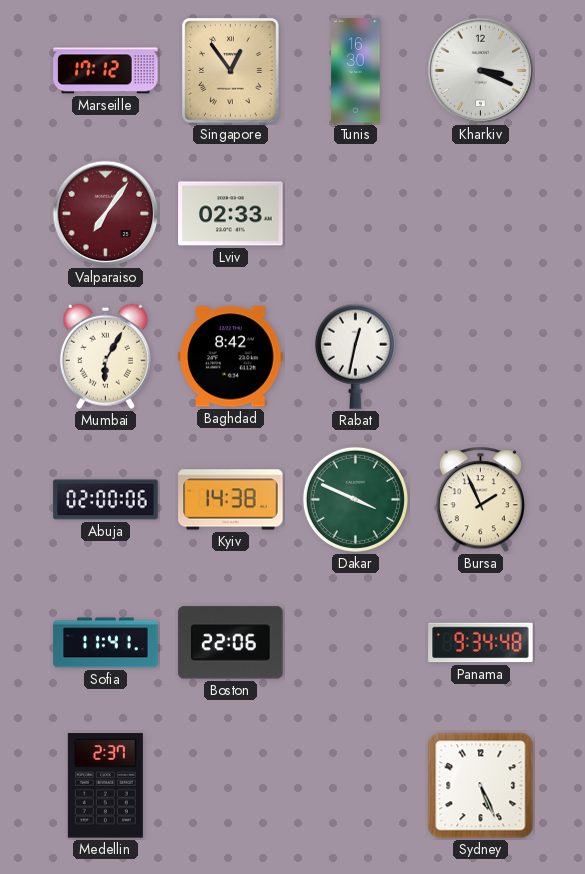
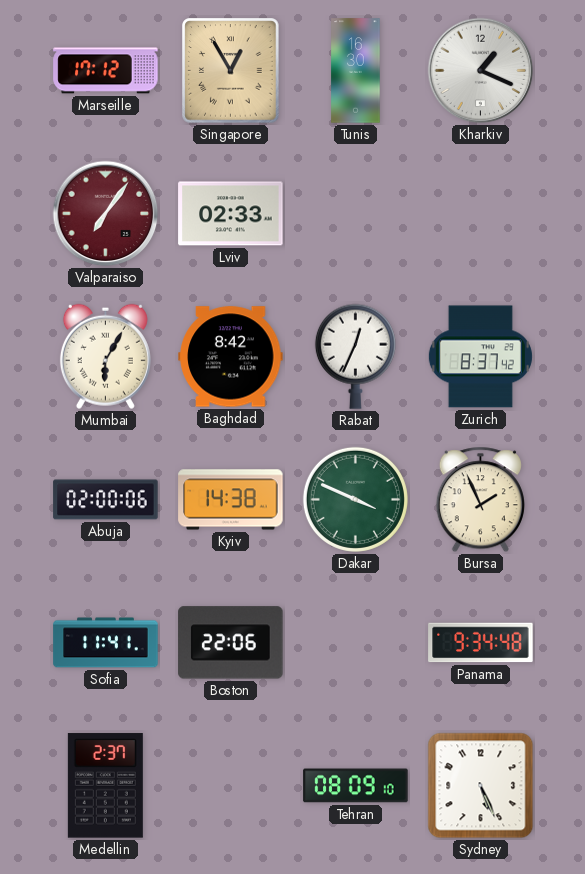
Singapore: 12:54 -> 12:55
Kharkiv: 3:19 -> 1:19
Rabat: 12:32 -> 12:34
Zurich: none -> 8:37
Tehran: none -> 08:09
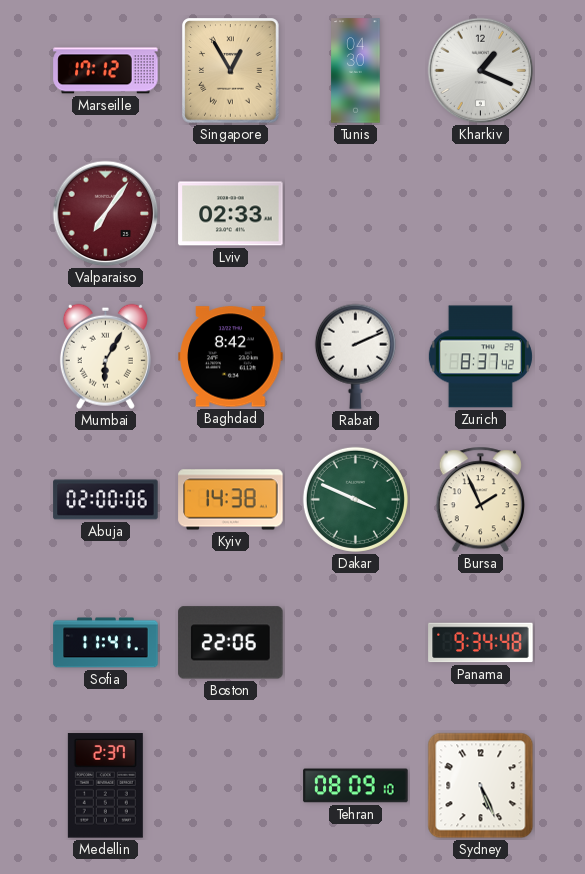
Tunis: 16:30 -> 04:30
Rabat: 12:34 -> 2:11
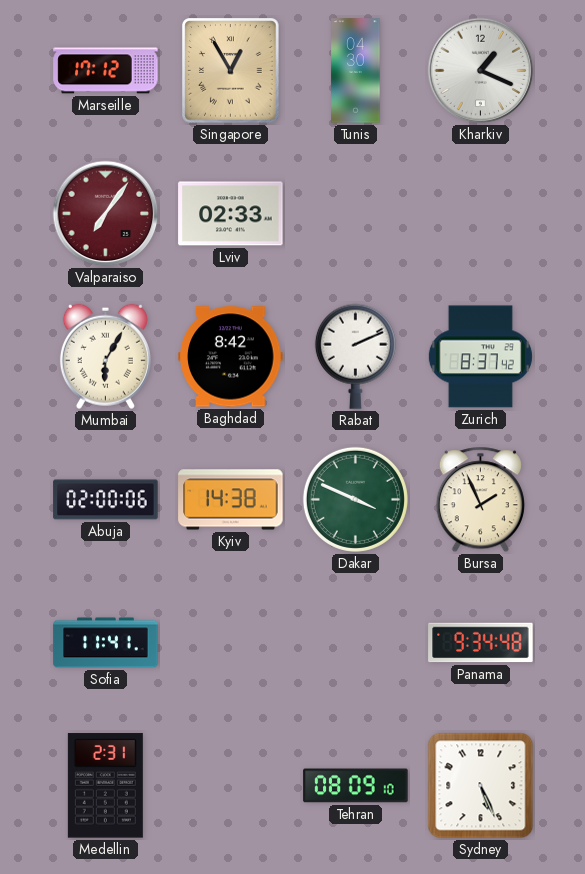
Boston: 22:06 -> none
Medellin: 2:37 -> 2:31
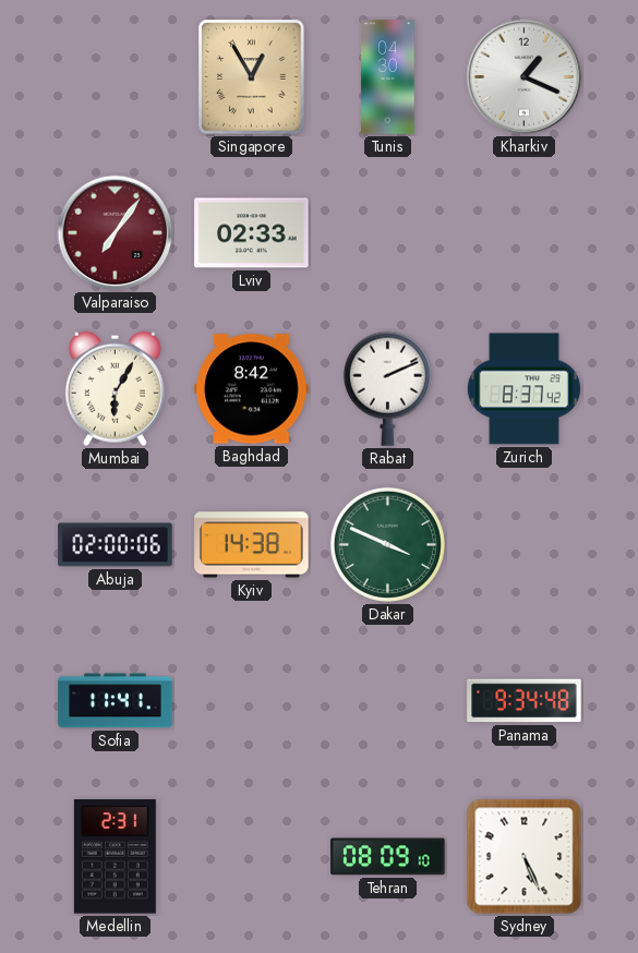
Marseille: 17:12 -> none
Bursa: 1:56 -> none
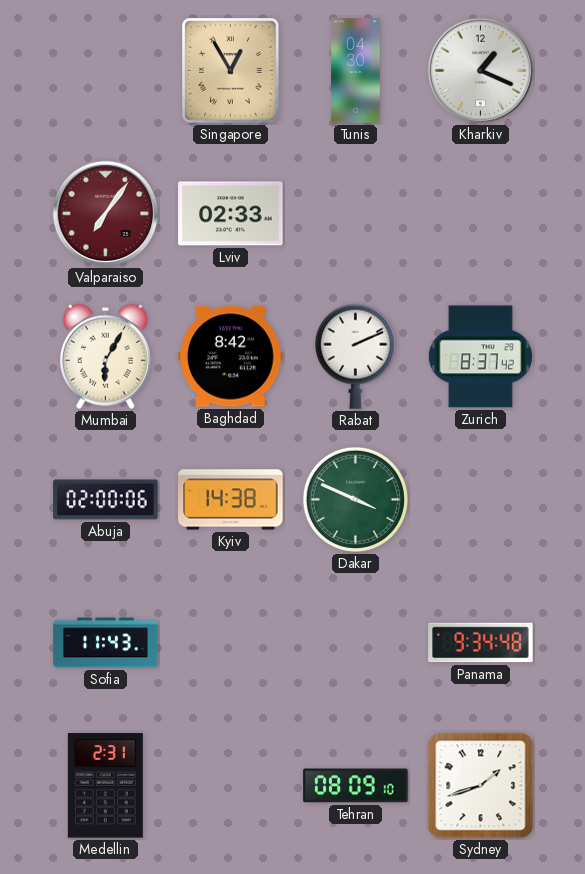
Sofia: 11:41 -> 11:43
Sydney: 5:26 -> 1:42
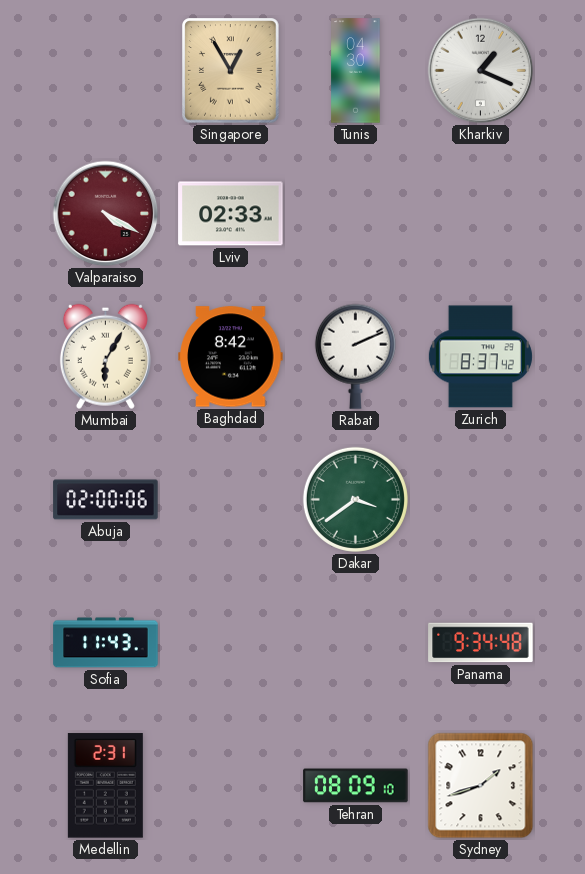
Valparaiso: 7:06 -> 4:20
Kyiv: 14:38 -> none
Dakar: 3:49 -> 3:39
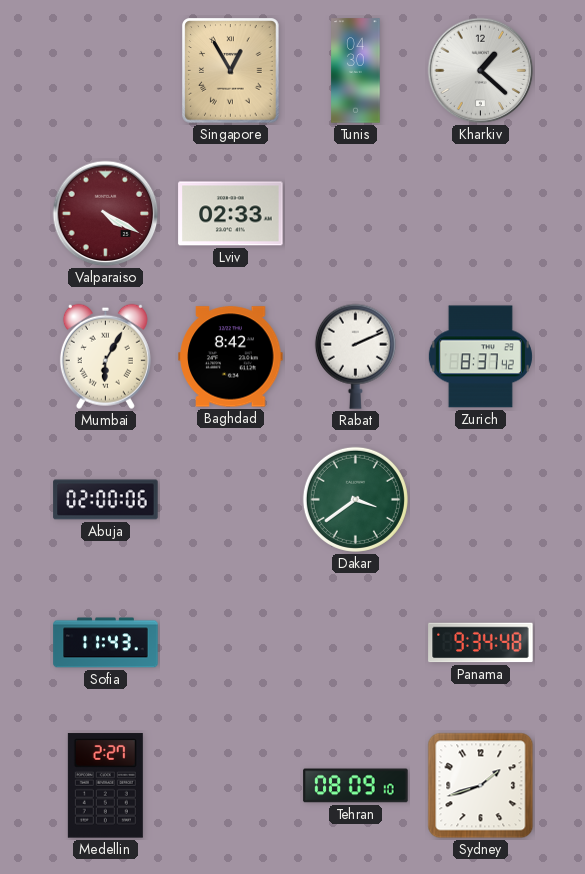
Kharkiv: 1:19 -> 1:22
Medellin: 2:31 -> 2:27
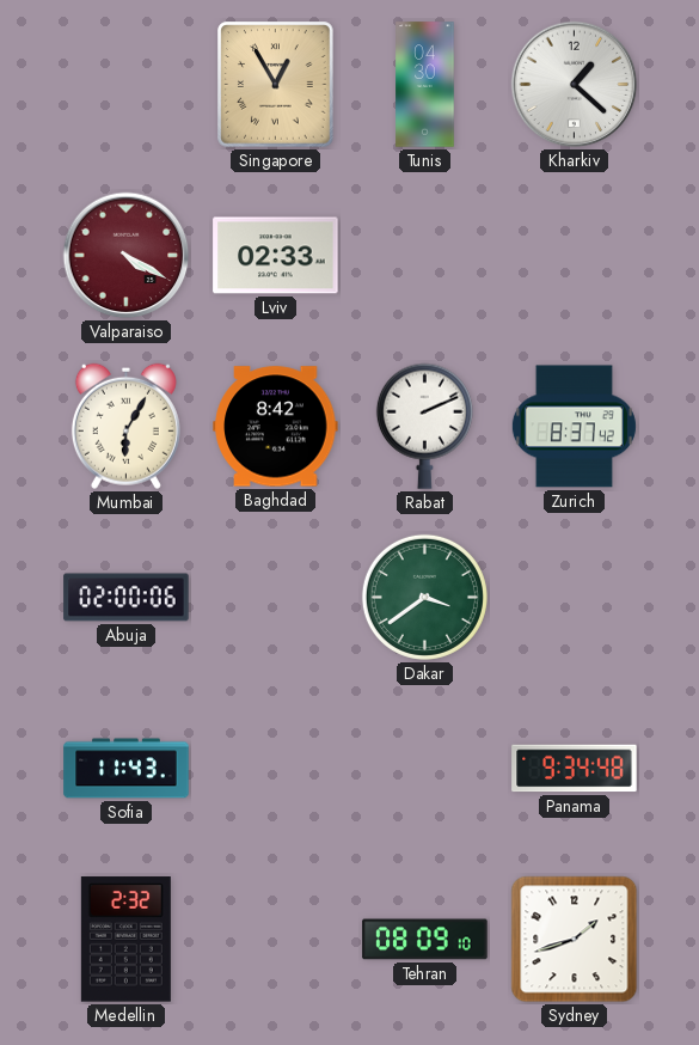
Medellin: 2:27 -> 2:32
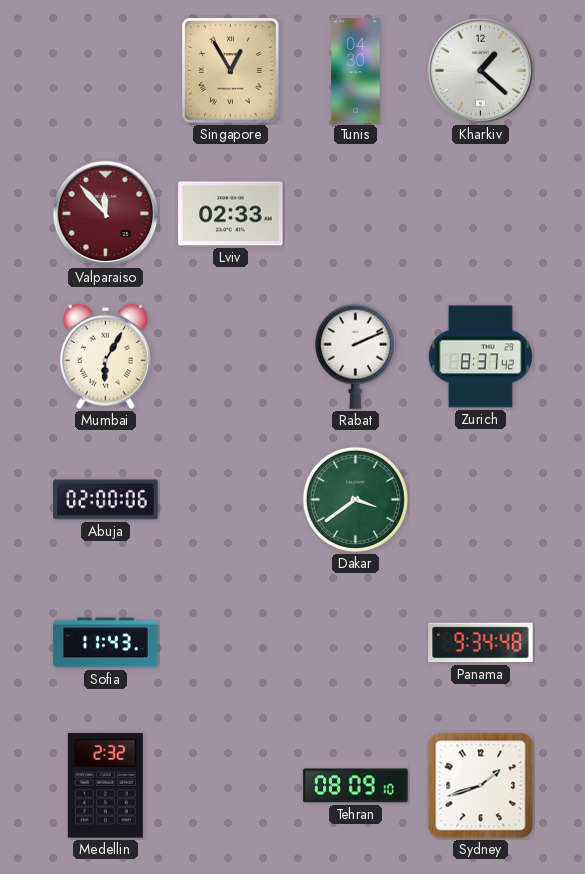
Valparaiso: 4:20 -> 11:53
Baghdad: 8:42 -> none
